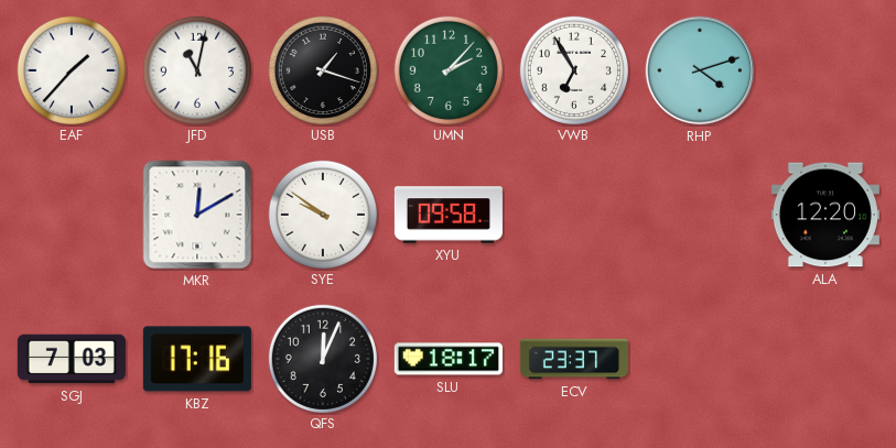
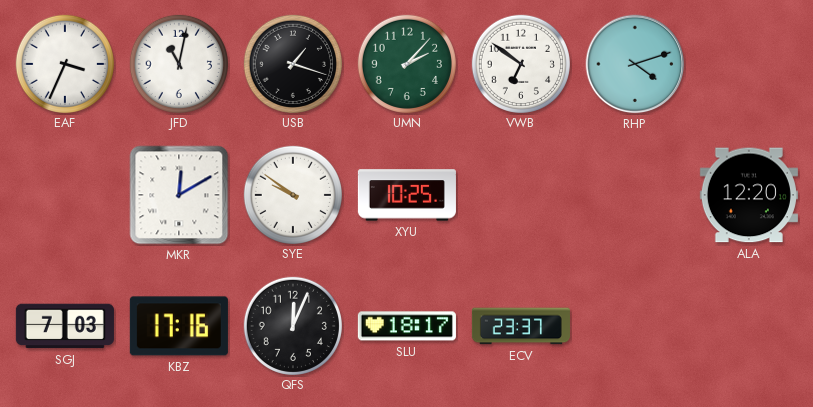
EAF: 1:37 -> 3:34
VWB: 6:55 -> 6:51
XYU: 09:58 -> 10:25
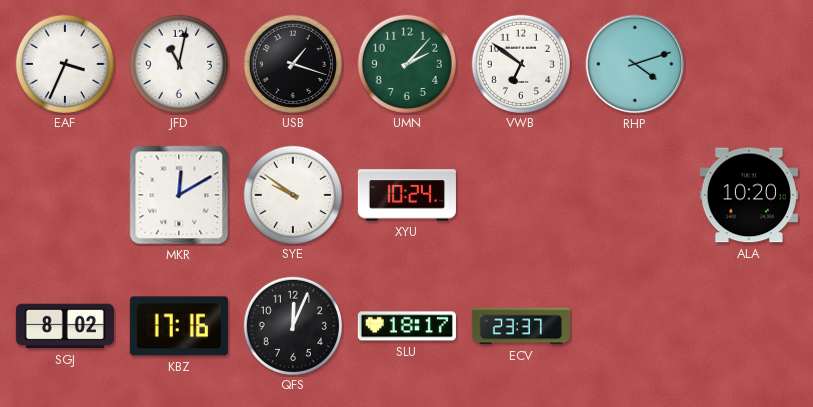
XYU: 10:25 -> 10:24
ALA: 12:20 -> 10:20
SGJ: 7:03 -> 8:02
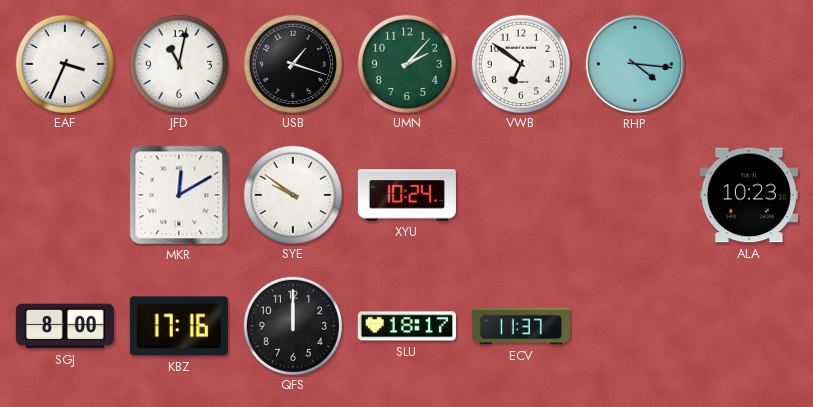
RHP: 4:12 -> 4:16
ALA: 10:20 -> 10:23
SGJ: 8:02 -> 8:00
QFS: 12:04 -> 12:00
ECV: 23:37 -> 11:37
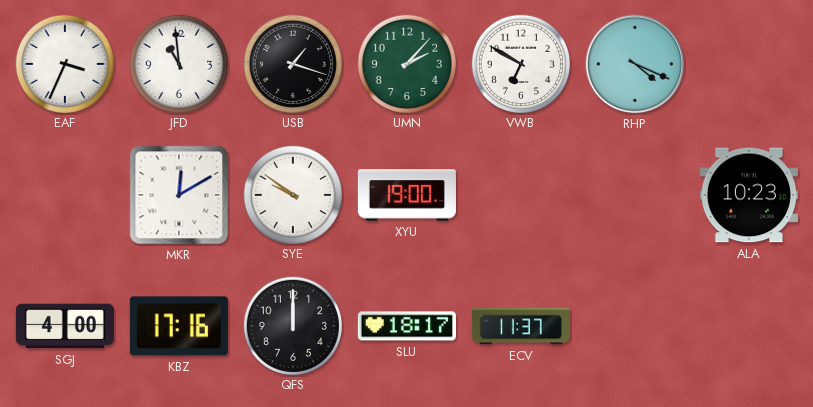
JFD: 11:02 -> 10:59
VWB: 6:51 -> 6:50
RHP: 4:16 -> 4:19
XYU: 10:24 -> 19:00
SGJ: 8:00 -> 4:00
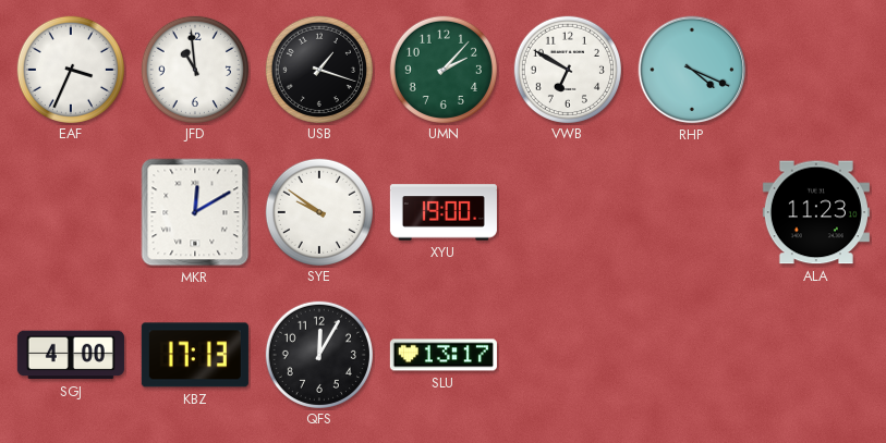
ALA: 10:23 -> 11:23
KBZ: 17:16 -> 17:13
QFS: 12:00 -> 12:05
SLU: 18:17 -> 13:17
ECV: 11:37 -> none
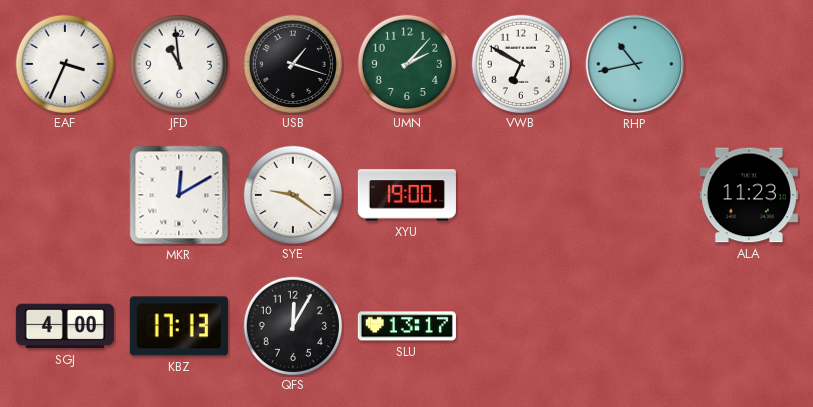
RHP: 4:19 -> 10:43
SYE: 9:51 -> 9:21
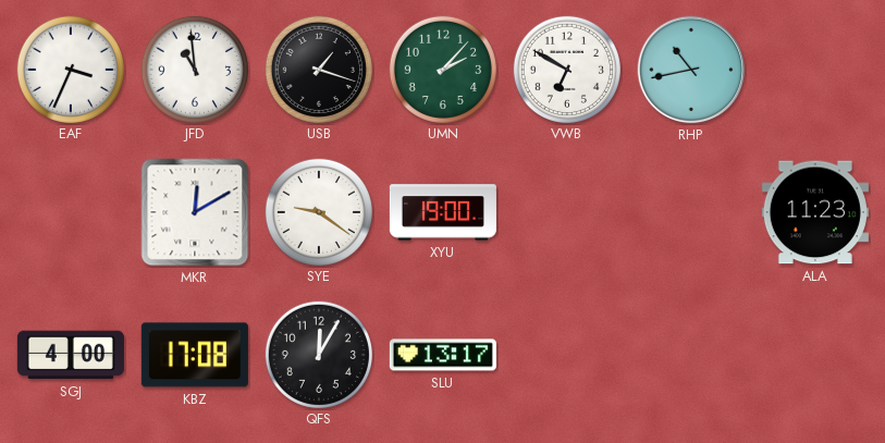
KBZ: 17:13 -> 17:08
